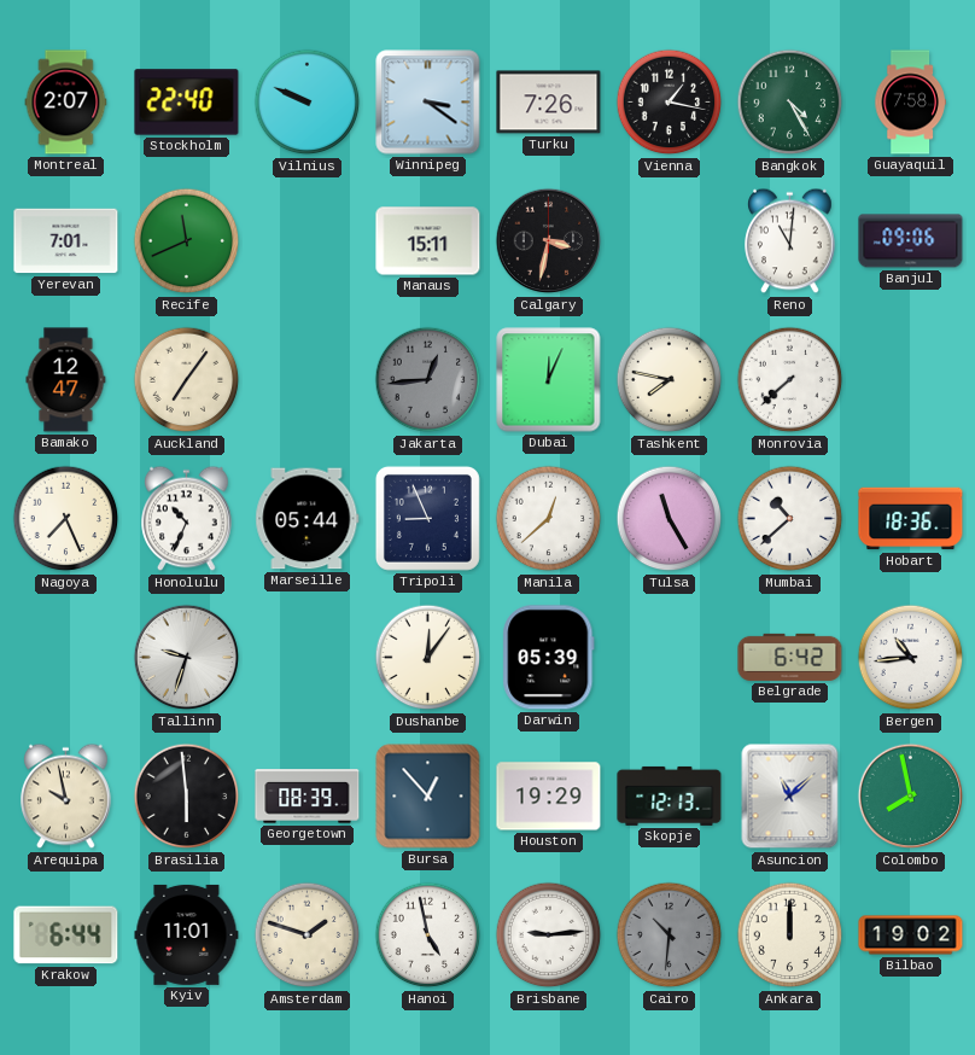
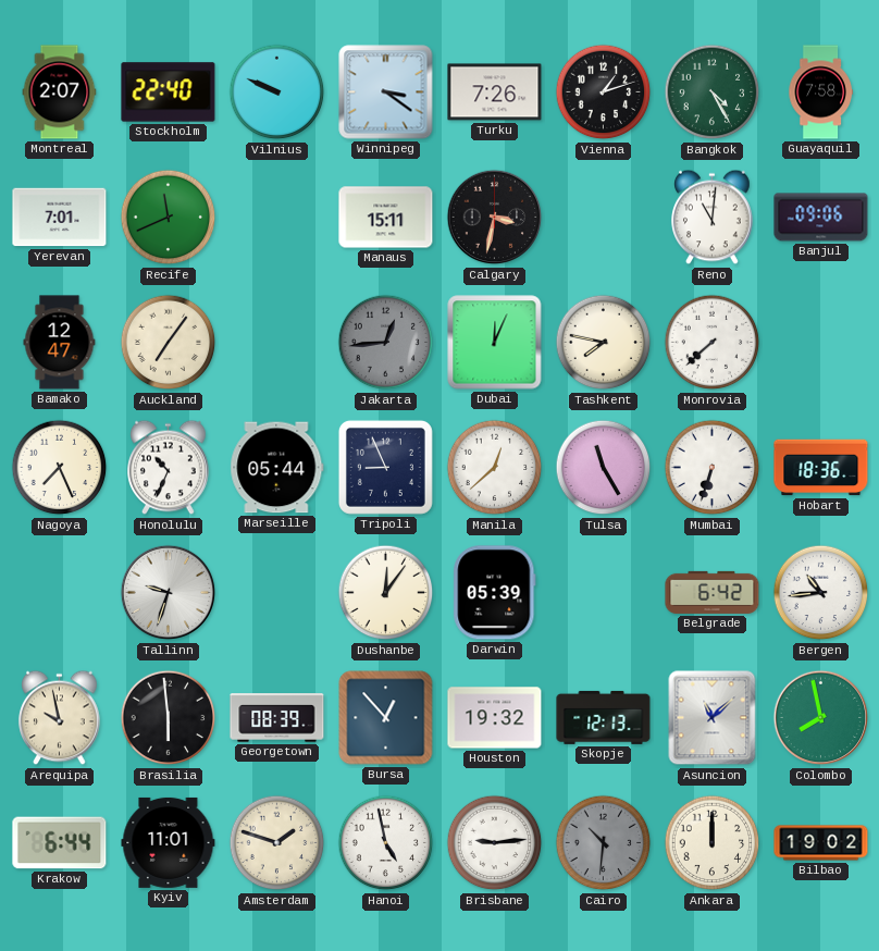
Vienna: 1:17 -> 1:12
Mumbai: 10:38 -> 6:33
Houston: 19:29 -> 19:32
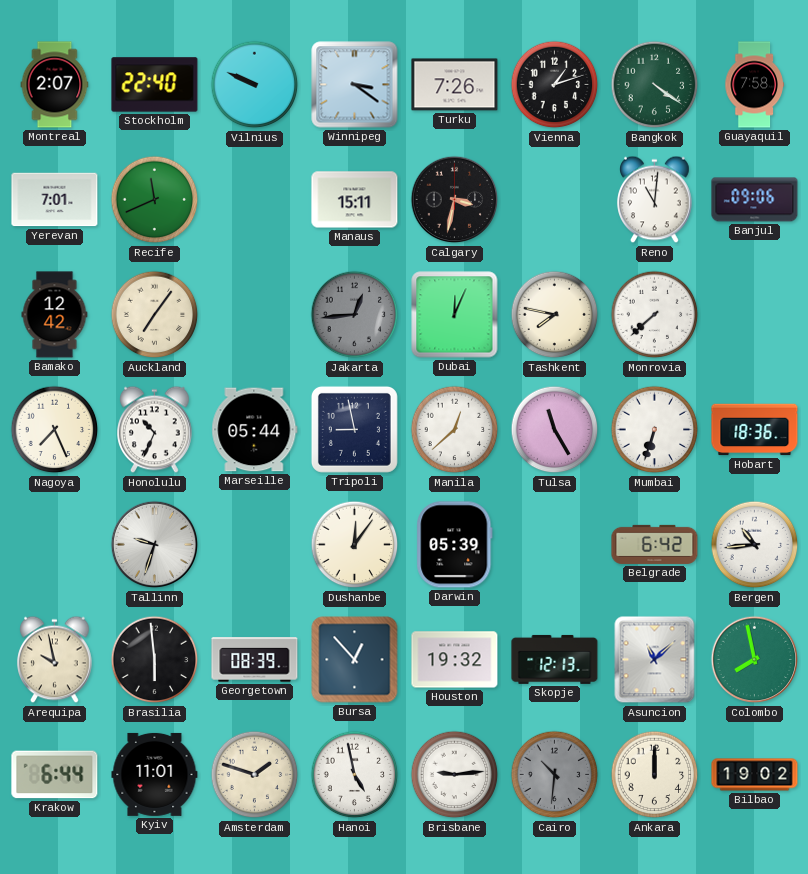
Bangkok: 4:25 -> 4:21
Bamako: 12:47 -> 12:42
Tripoli: 8:56 -> 8:58
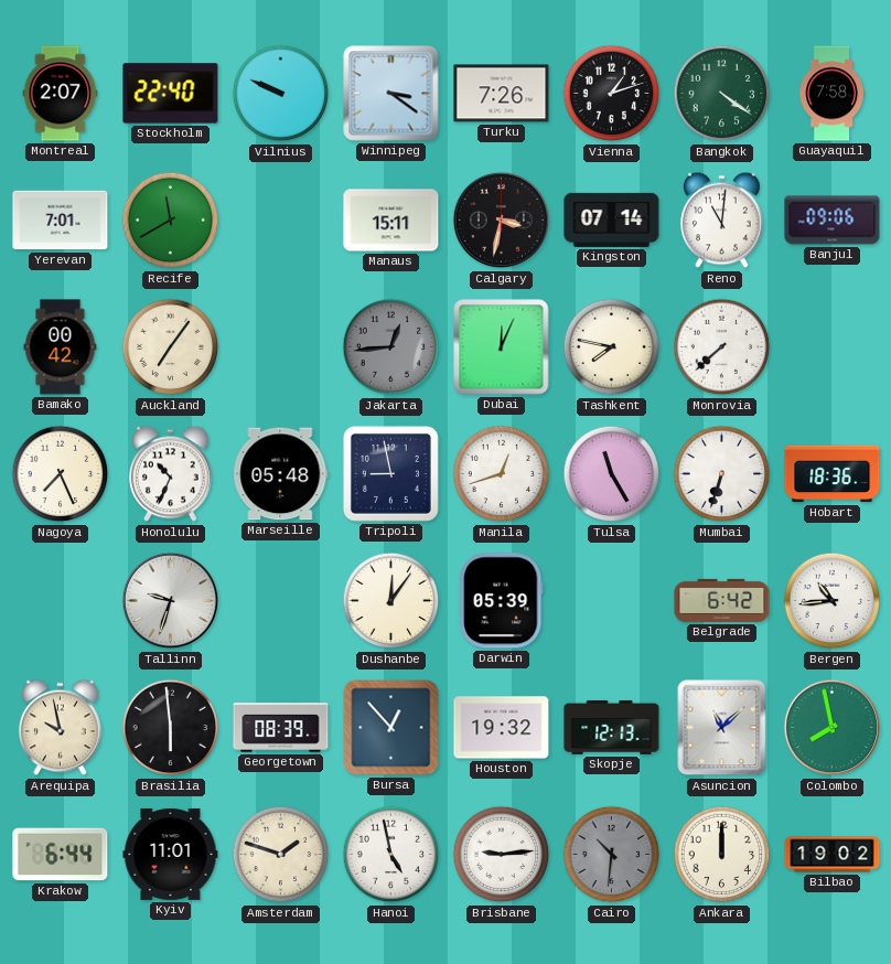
Recife: 11:41 -> 11:40
Kingston: none -> 07:14
Bamako: 12:42 -> 00:42
Marseille: 05:44 -> 05:48
Manila: 12:38 -> 12:42
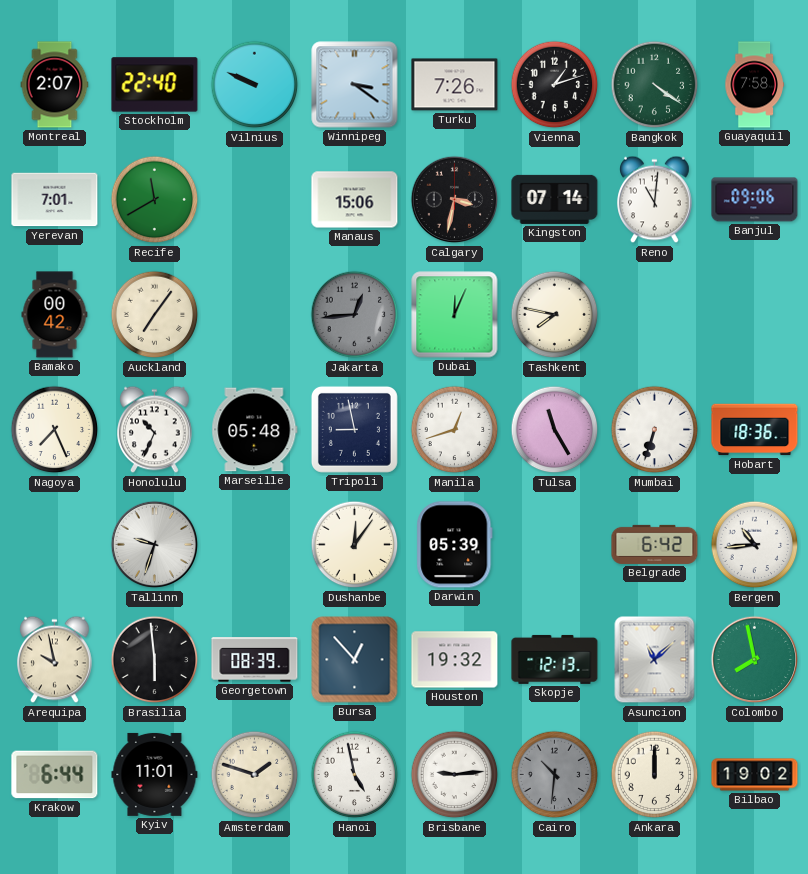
Manaus: 15:11 -> 15:06
Monrovia: 7:38 -> none
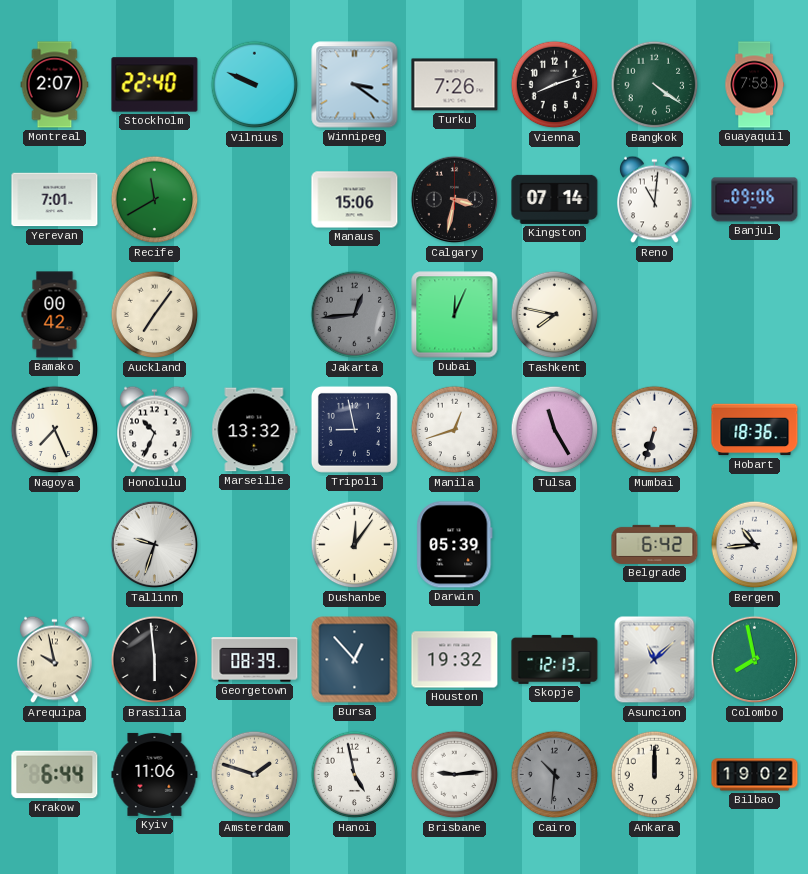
Vienna: 1:12 -> 8:12
Marseille: 05:48 -> 13:32
Kyiv: 11:01 -> 11:06
